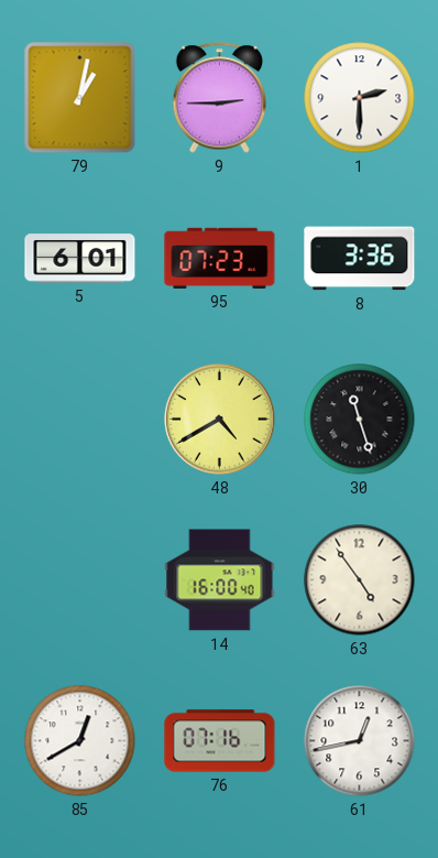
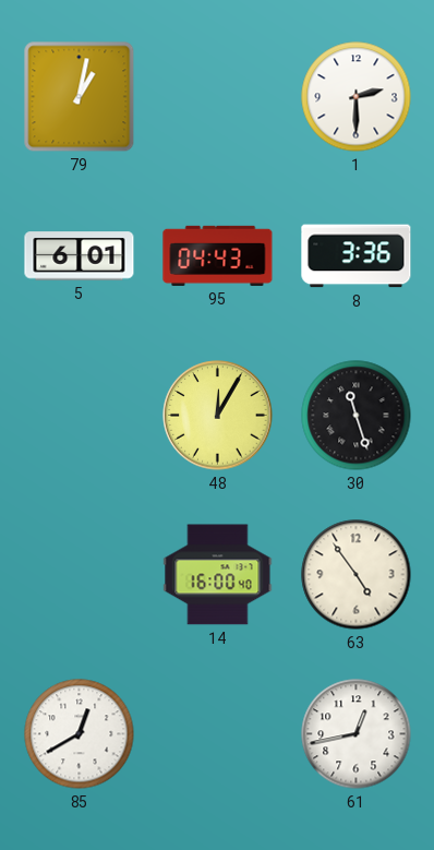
9: 2:45 -> none
95: 07:23 -> 04:43
48: 4:40 -> 12:05
76: 07:16 -> none
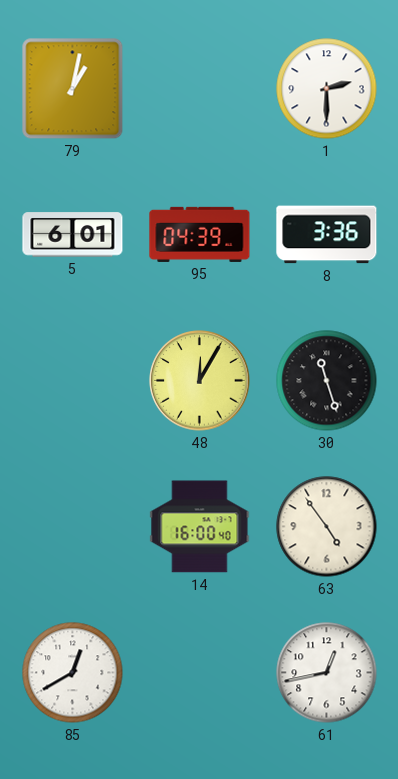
95: 04:43 -> 04:39
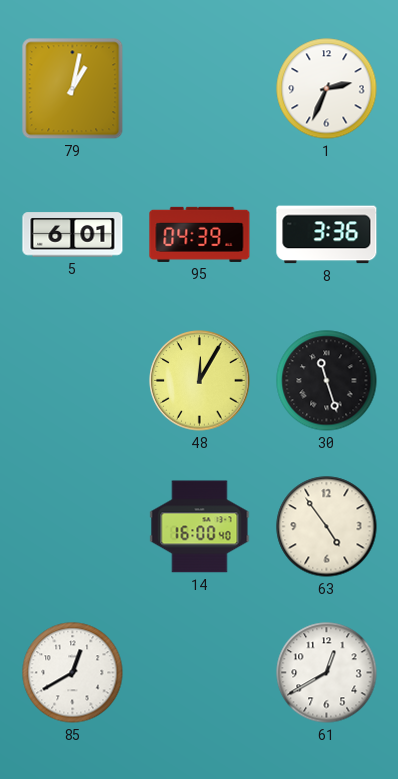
1: 2:30 -> 2:34
61: 12:43 -> 12:40
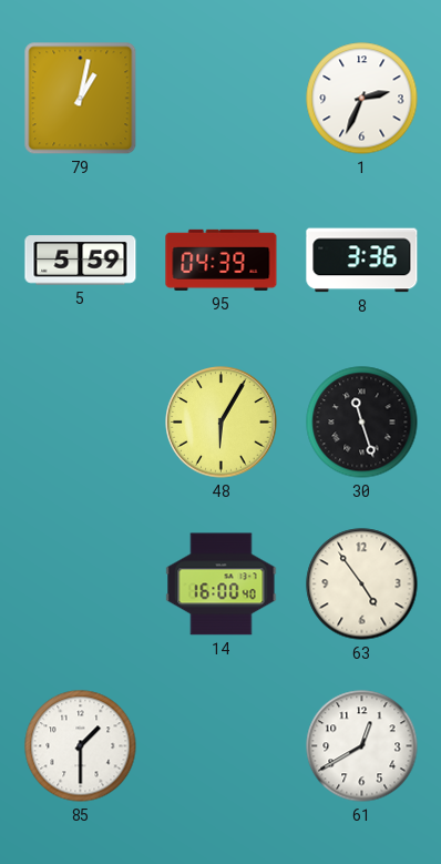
5: 6:01 -> 5:59
48: 12:05 -> 6:05
85: 12:40 -> 1:30
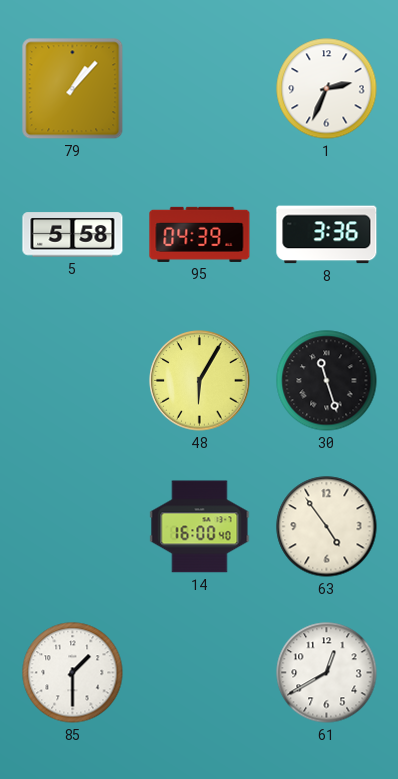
79: 1:02 -> 1:07
5: 5:59 -> 5:58
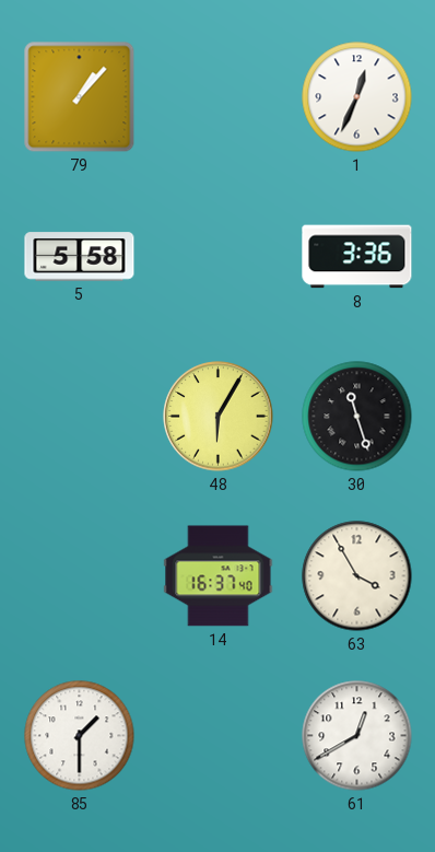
1: 2:34 -> 12:34
95: 04:39 -> none
14: 16:00 -> 16:37
63: 4:54 -> 3:55
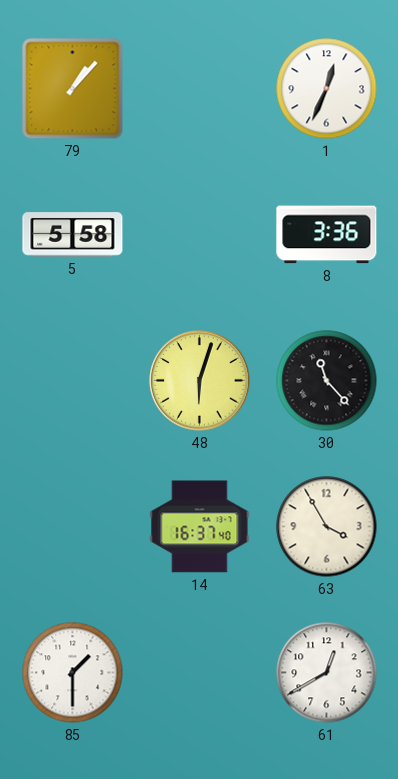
48: 6:05 -> 6:03
30: 11:27 -> 11:23
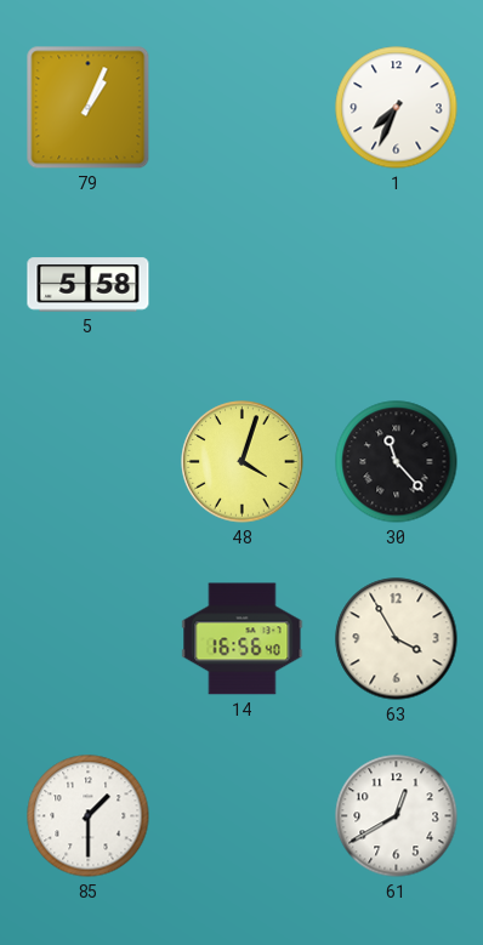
79: 1:07 -> 1:04
1: 12:34 -> 7:34
8: 3:36 -> none
48: 6:03 -> 4:03
14: 16:37 -> 16:56
